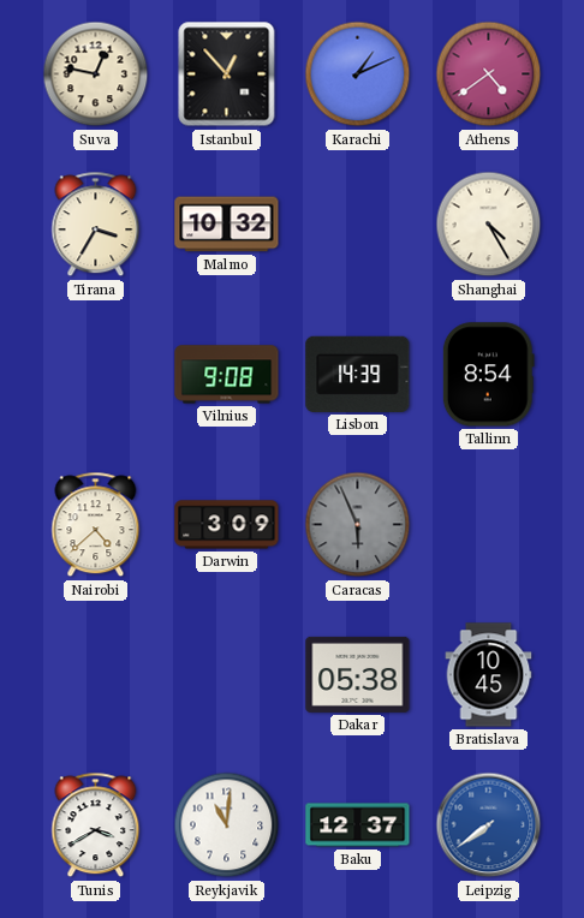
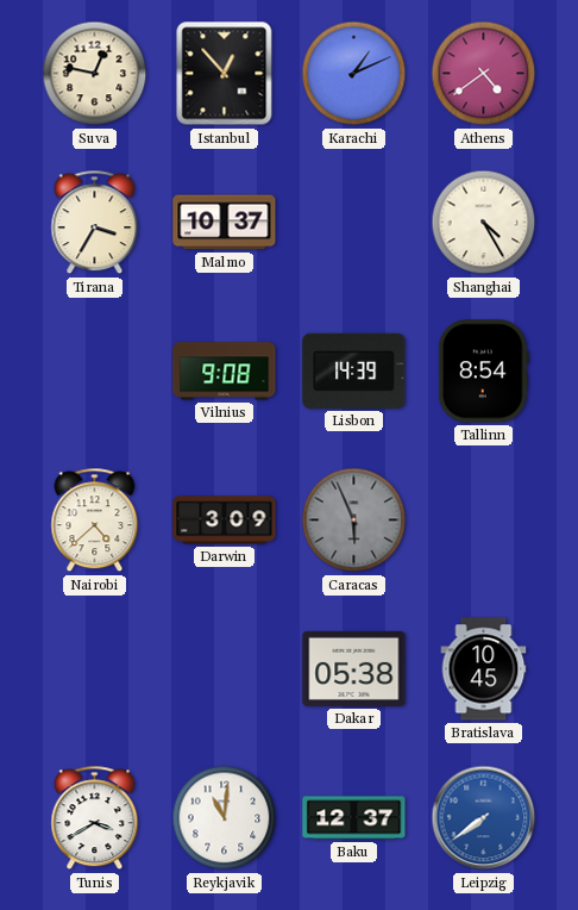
Malmo: 10:32 -> 10:37
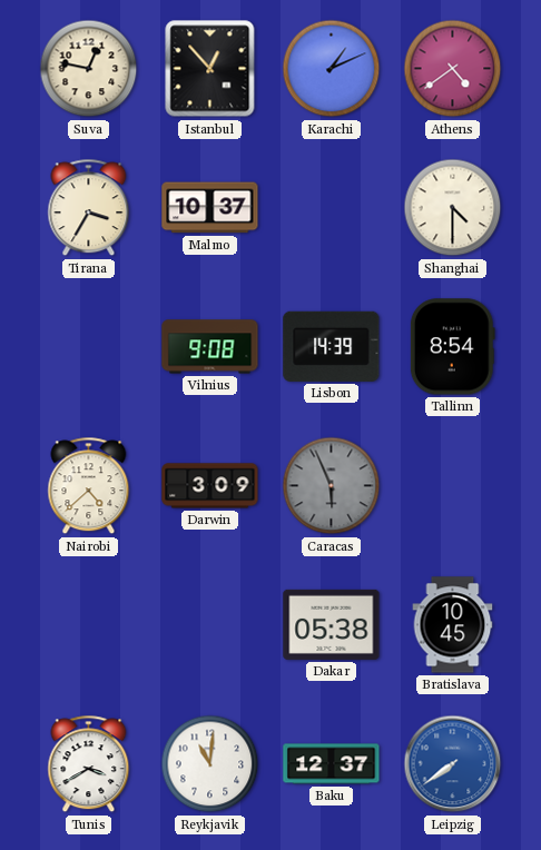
Shanghai: 4:25 -> 4:30
